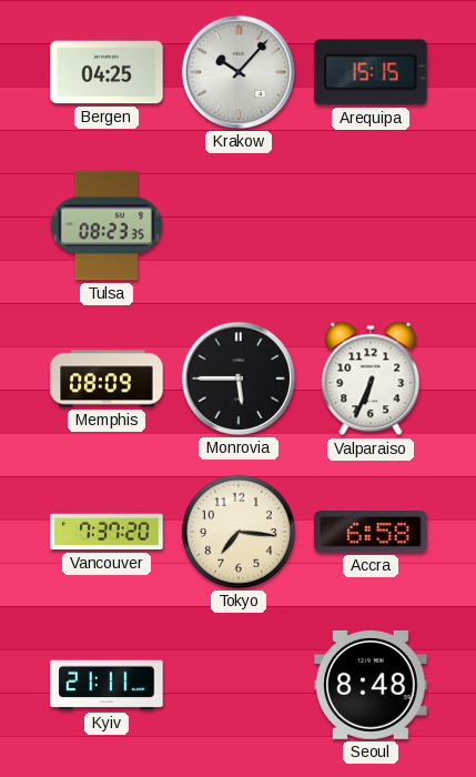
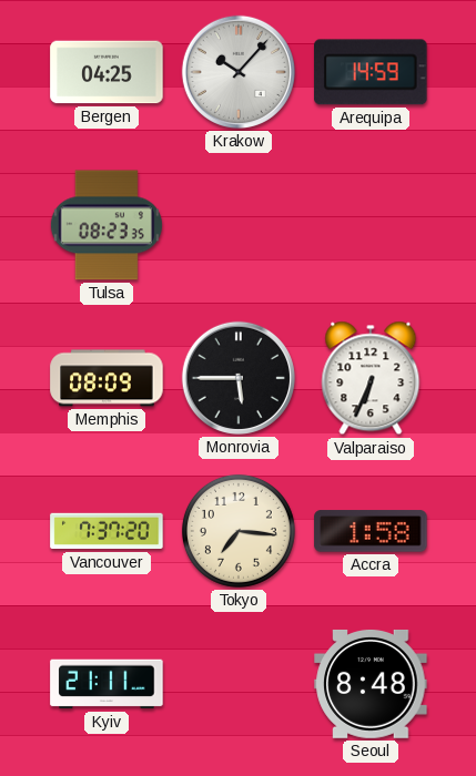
Arequipa: 15:15 -> 14:59
Accra: 6:58 -> 1:58
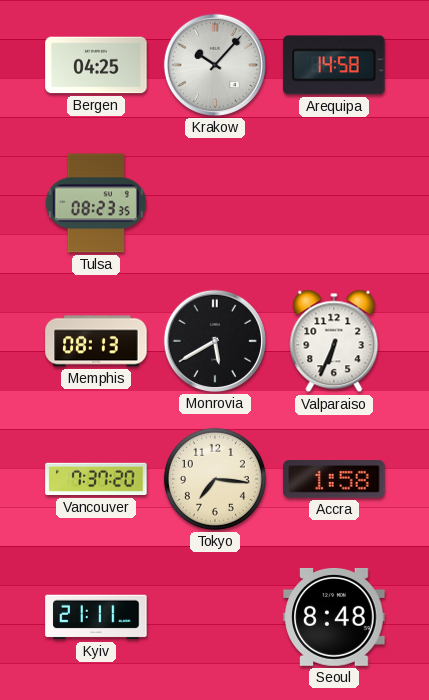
Arequipa: 14:59 -> 14:58
Memphis: 08:09 -> 08:13
Monrovia: 5:45 -> 5:40
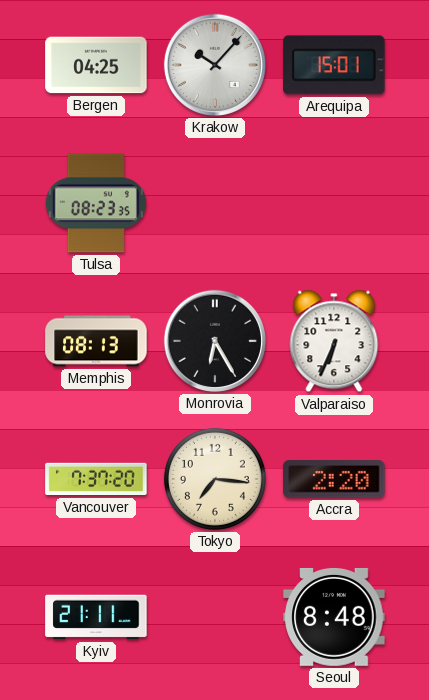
Arequipa: 14:58 -> 15:01
Monrovia: 5:40 -> 6:25
Accra: 1:58 -> 2:20
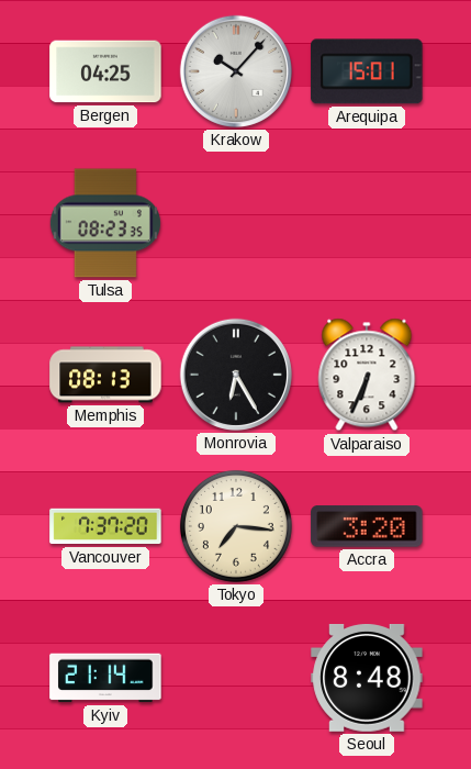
Accra: 2:20 -> 3:20
Kyiv: 21:11 -> 21:14
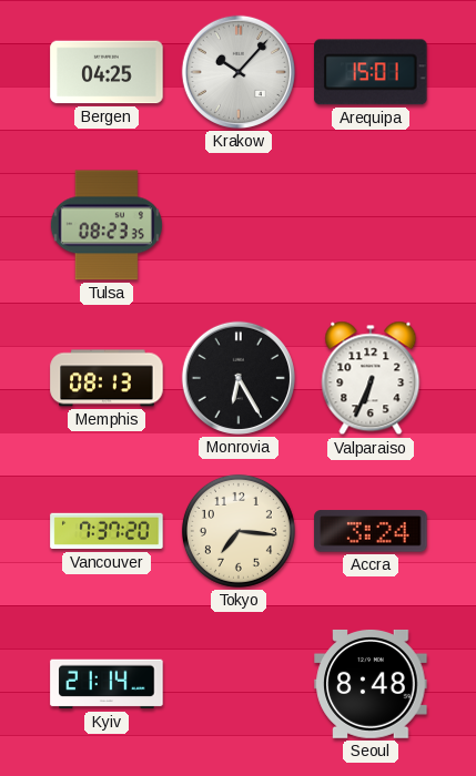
Accra: 3:20 -> 3:24
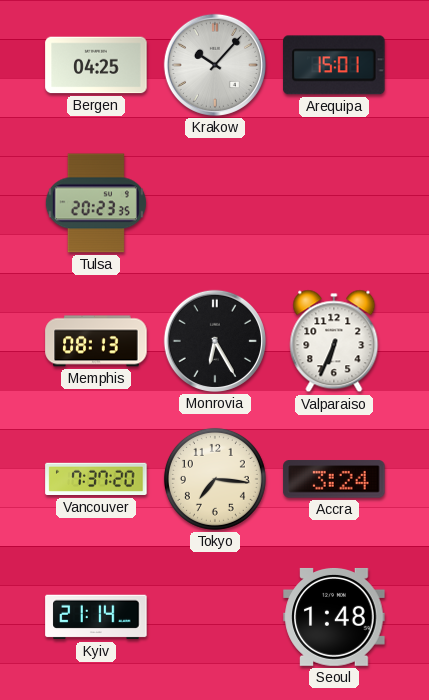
Tulsa: 08:23 -> 20:23
Seoul: 8:48 -> 1:48
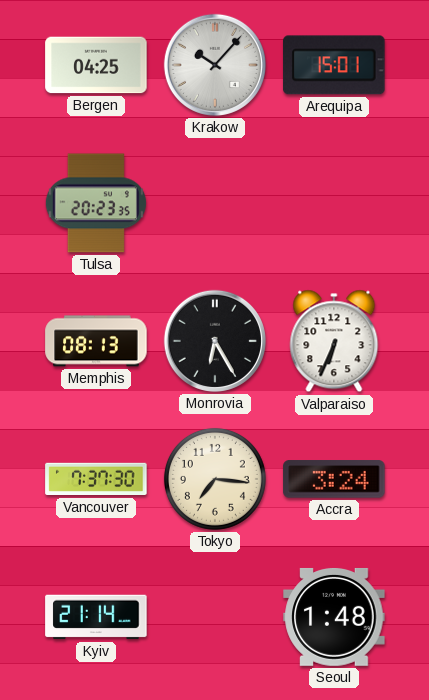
Vancouver: 7:37:20 -> 7:37:30
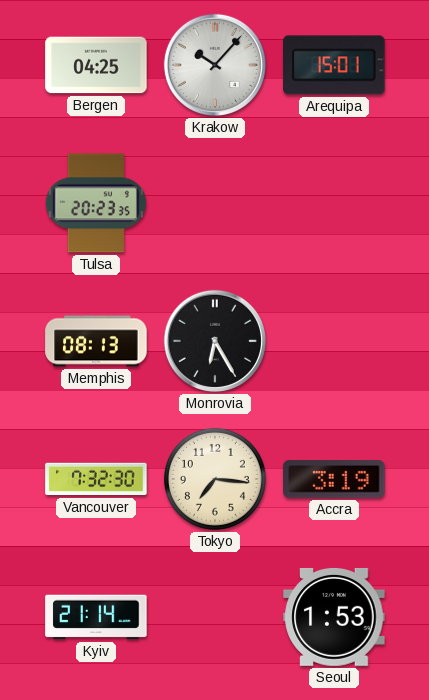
Valparaiso: 6:34 -> none
Vancouver: 7:37 -> 7:32
Accra: 3:24 -> 3:19
Seoul: 1:48 -> 1:53
